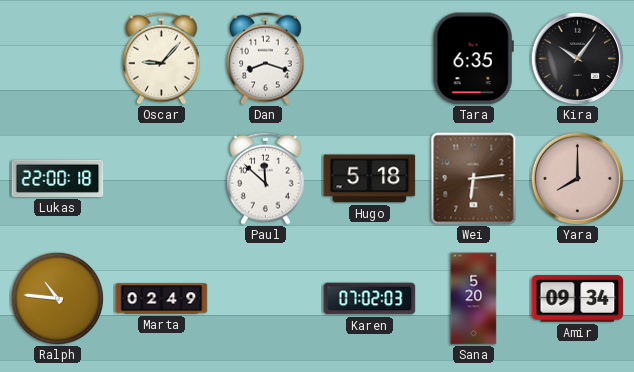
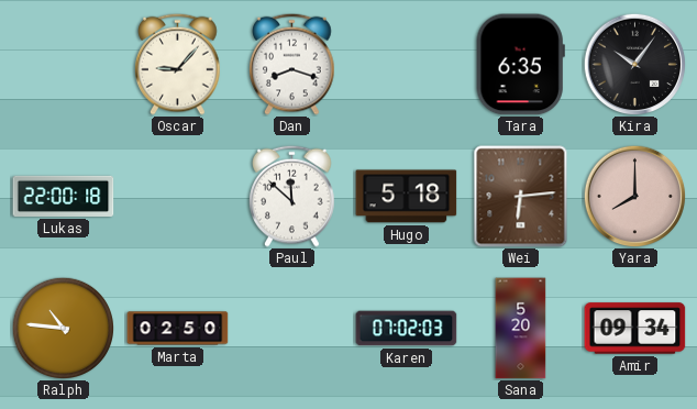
Marta: 02:49 -> 02:50
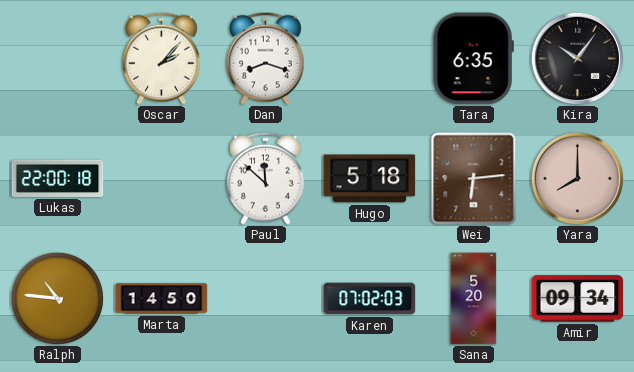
Oscar: 9:07 -> 2:07
Marta: 02:50 -> 14:50
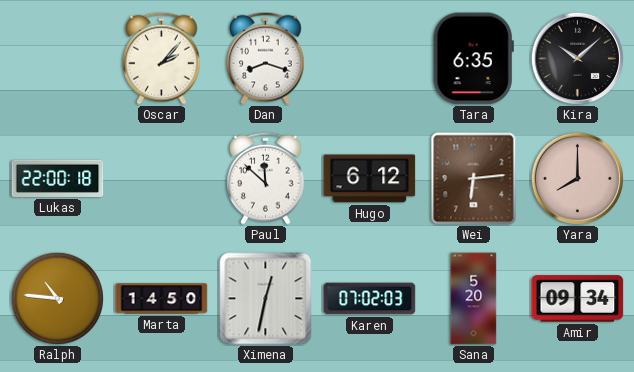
Kira: 10:06 -> 10:08
Hugo: 5:18 -> 6:12
Ximena: none -> 12:32
